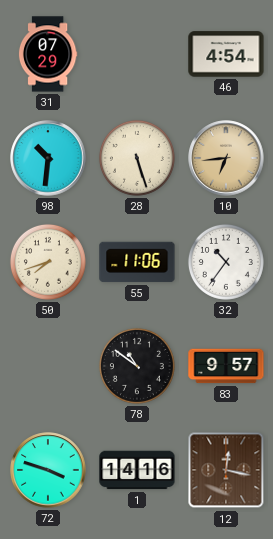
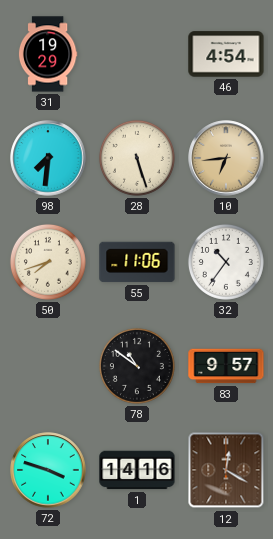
31: 07:29 -> 19:29
98: 10:31 -> 7:31
12: 12:17 -> 12:20
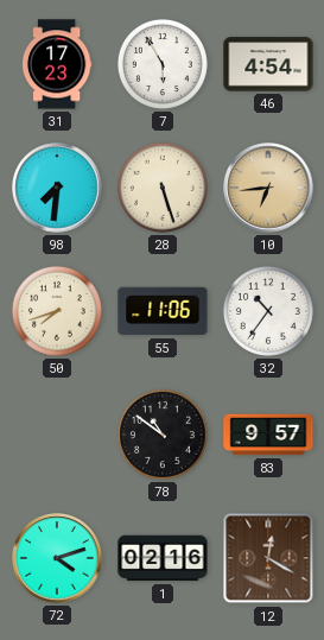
31: 19:29 -> 17:23
7: none -> 5:55
72: 3:48 -> 4:12
1: 14:16 -> 02:16
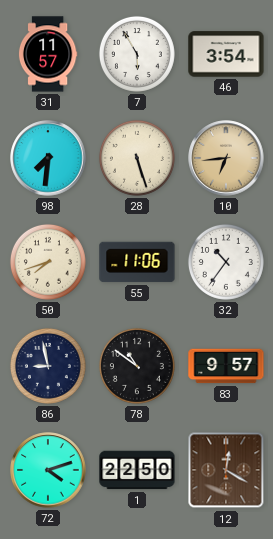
31: 17:23 -> 11:57
46: 4:54 -> 3:54
86: none -> 8:58
1: 02:16 -> 22:50
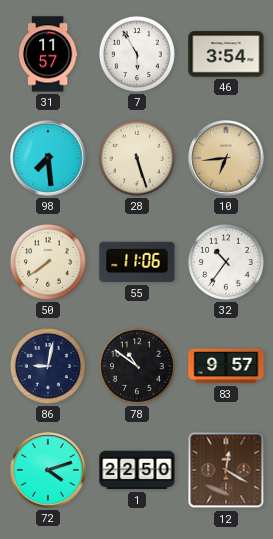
98: 7:31 -> 7:29
50: 7:42 -> 7:39
86: 8:58 -> 9:02
